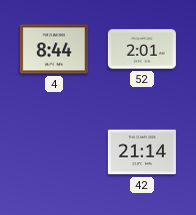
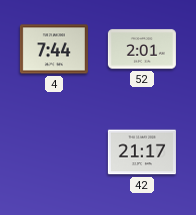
4: 8:44 -> 7:44
42: 21:14 -> 21:17
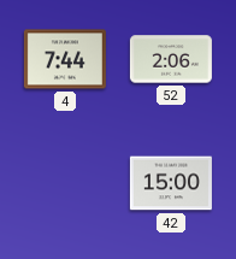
52: 2:01 -> 2:06
42: 21:17 -> 15:00
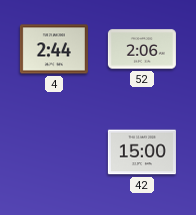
4: 7:44 -> 2:44
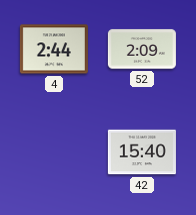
52: 2:06 -> 2:09
42: 15:00 -> 15:40
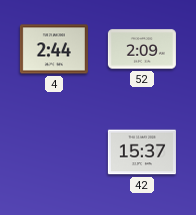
42: 15:40 -> 15:37
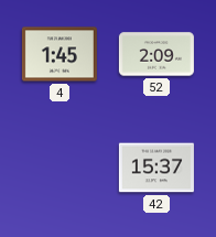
4: 2:44 -> 1:45
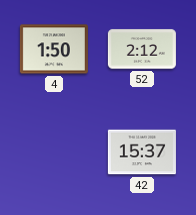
4: 1:45 -> 1:50
52: 2:09 -> 2:12
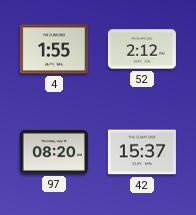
4: 1:50 -> 1:55
97: none -> 08:20
